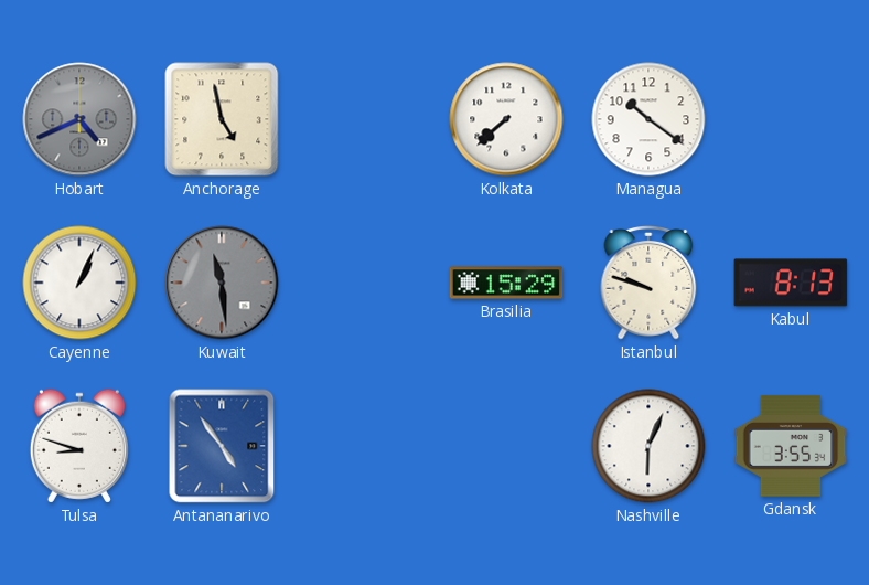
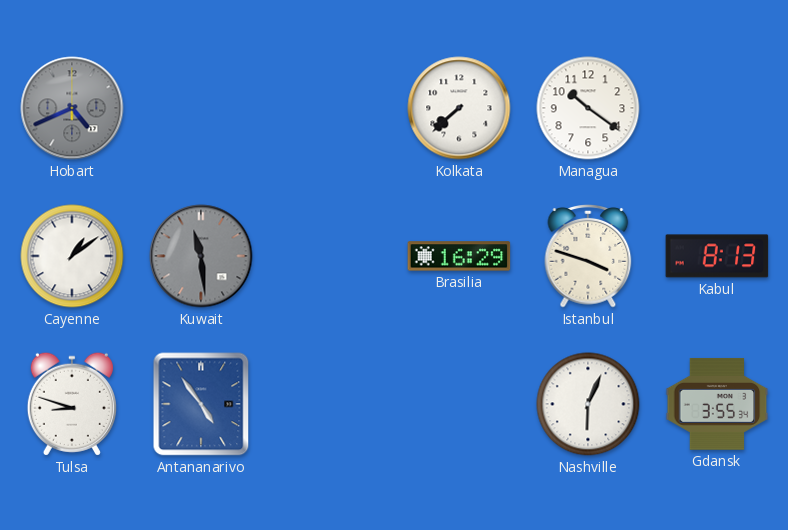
Anchorage: 4:58 -> none
Cayenne: 1:04 -> 1:09
Brasilia: 15:29 -> 16:29
Istanbul: 9:48 -> 3:48
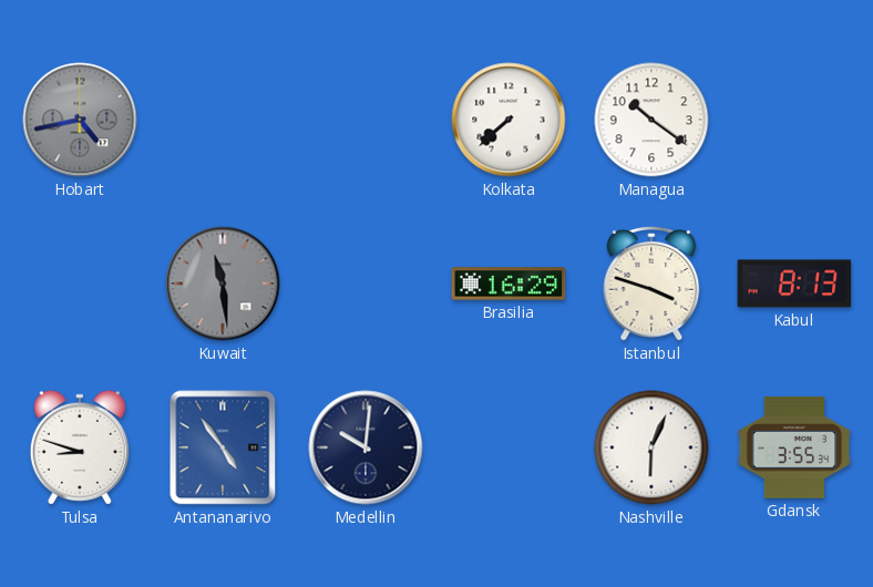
Hobart: 4:41 -> 4:43
Cayenne: 1:09 -> none
Medellin: none -> 10:01
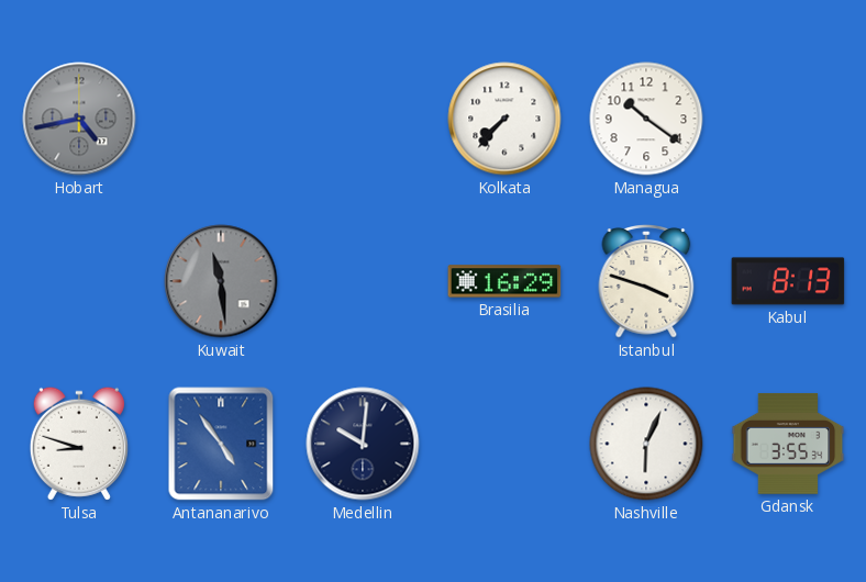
Kolkata: 7:38 -> 7:37
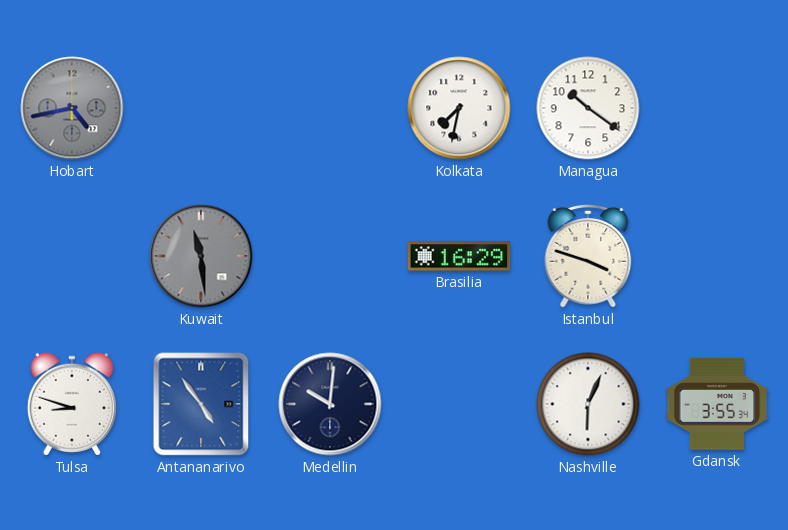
Kolkata: 7:37 -> 7:32
Kabul: 8:13 -> none
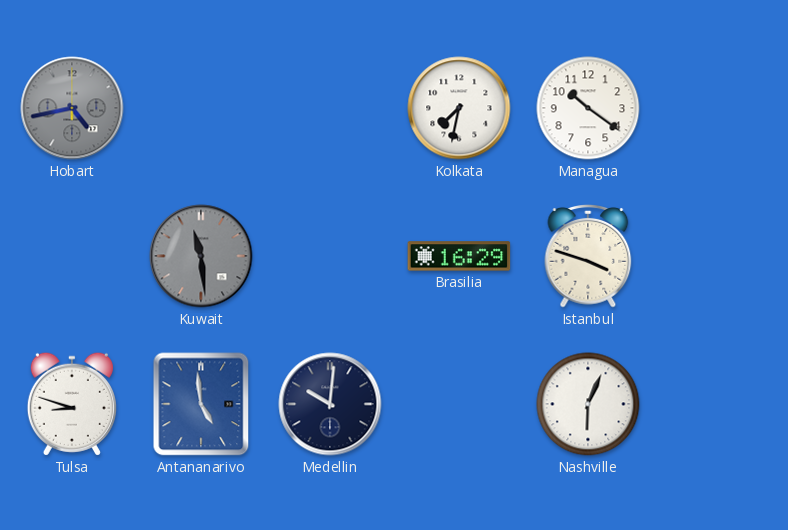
Antananarivo: 4:54 -> 4:59
Gdansk: 3:55 -> none
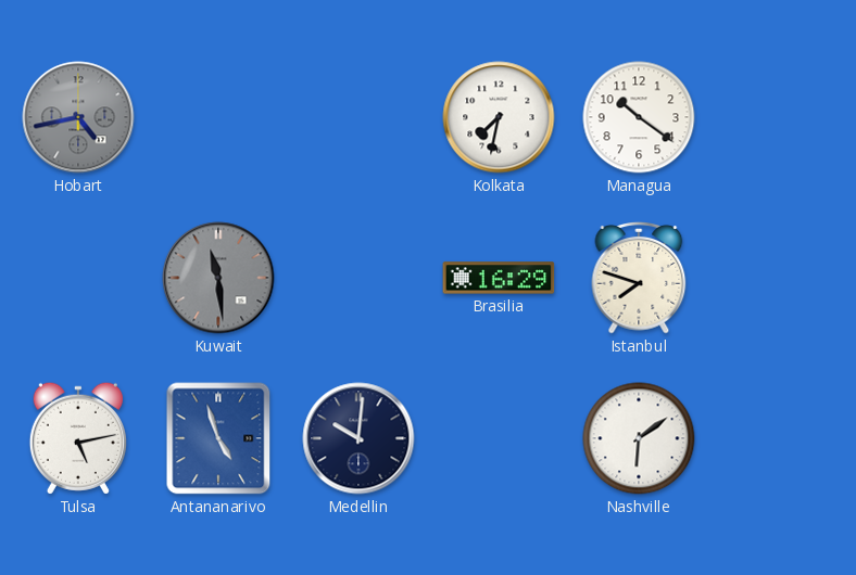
Istanbul: 3:48 -> 7:48
Tulsa: 8:48 -> 5:13
Antananarivo: 4:59 -> 4:57
Nashville: 6:04 -> 6:09
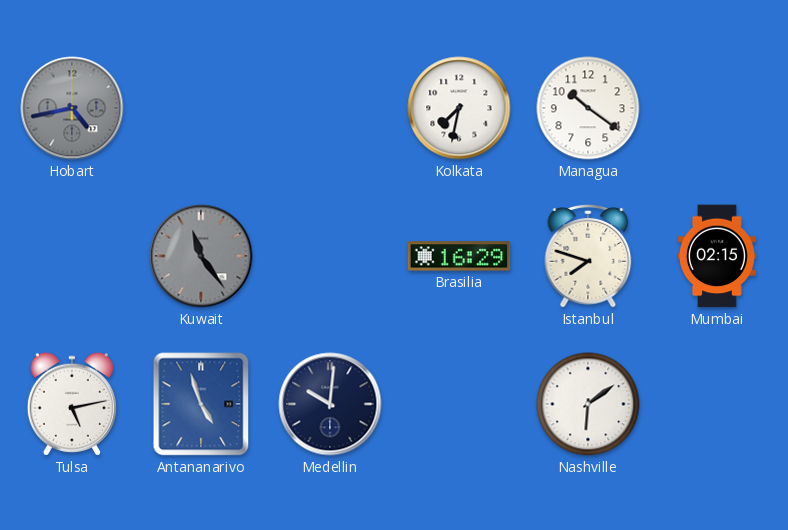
Kuwait: 11:29 -> 11:24
Mumbai: none -> 02:15
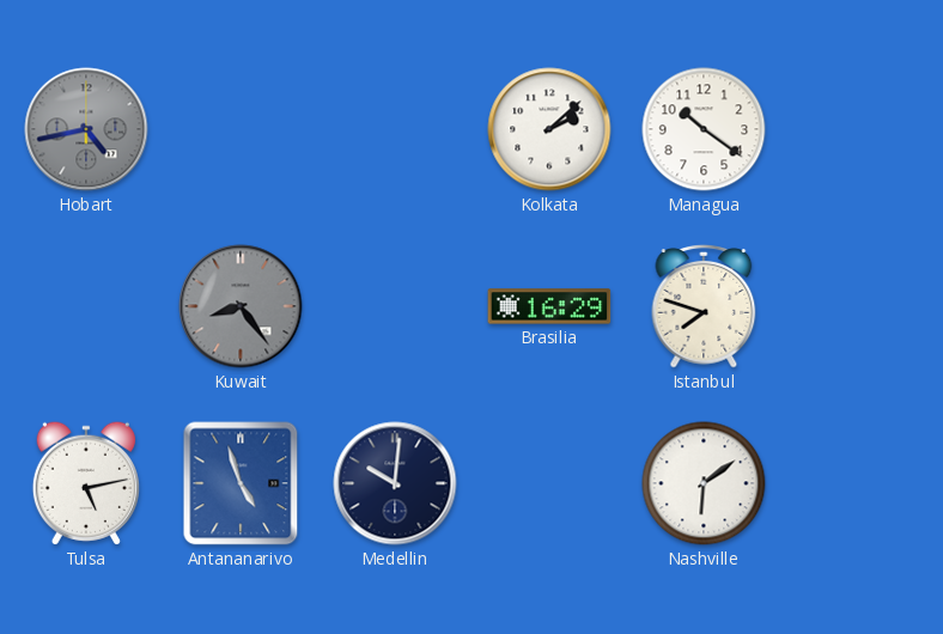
Kolkata: 7:32 -> 2:08
Kuwait: 11:24 -> 8:24
Mumbai: 02:15 -> none
